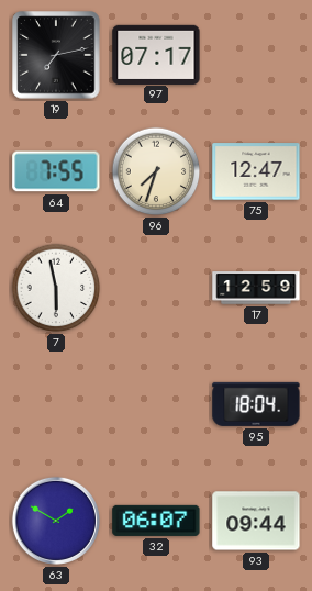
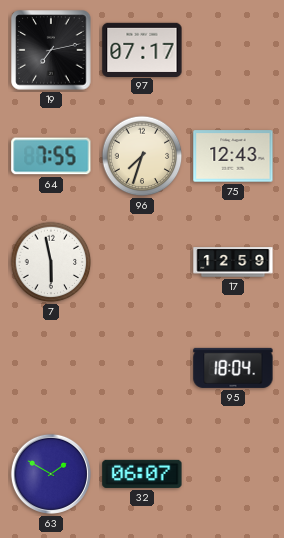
75: 12:47 -> 12:43
93: 09:44 -> none
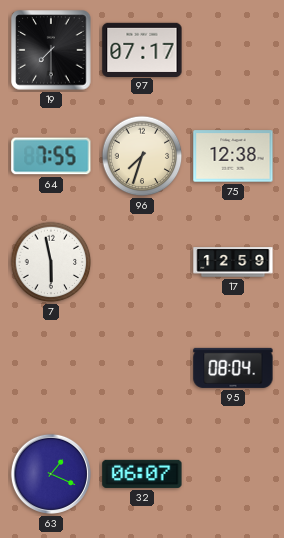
19: 7:13 -> 7:30
75: 12:43 -> 12:38
95: 18:04 -> 08:04
63: 1:50 -> 1:19
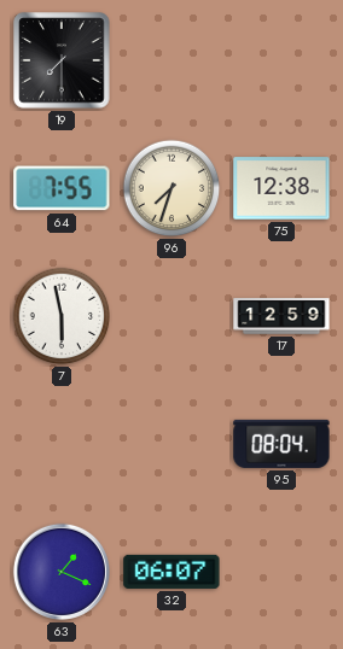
97: 07:17 -> none
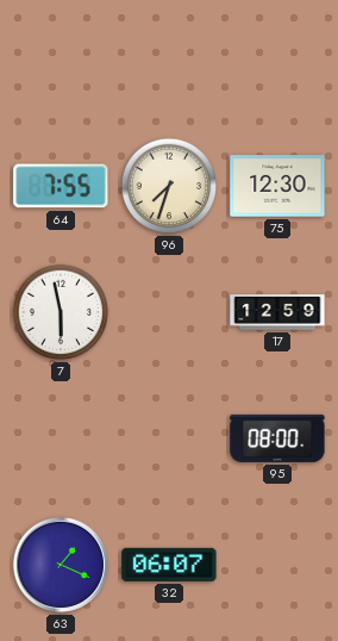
19: 7:30 -> none
75: 12:38 -> 12:30
95: 08:04 -> 08:00
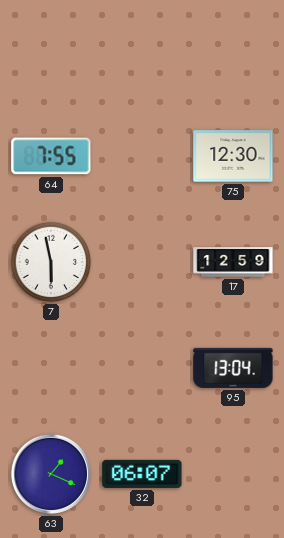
96: 7:33 -> none
95: 08:00 -> 13:04
